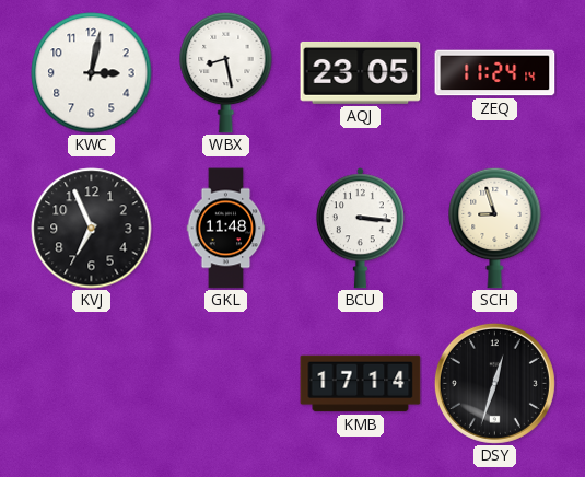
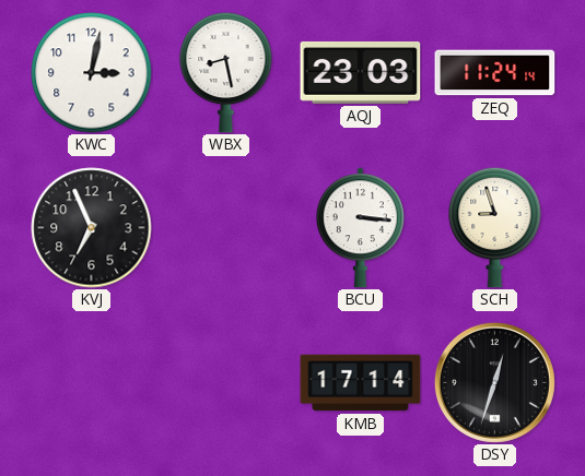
AQJ: 23:05 -> 23:03
GKL: 11:48 -> none
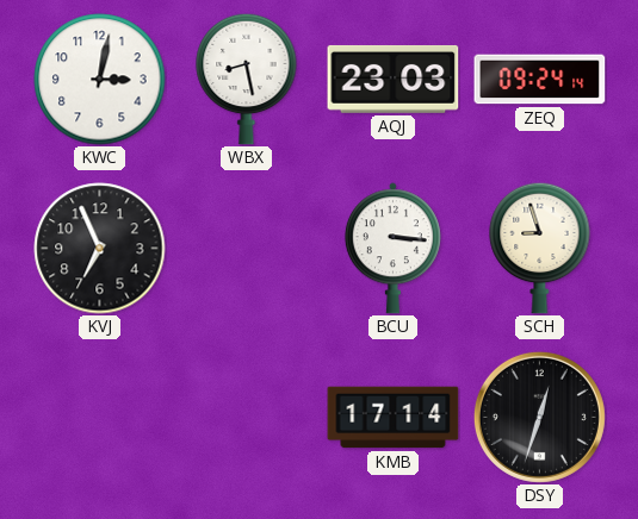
ZEQ: 11:24 -> 09:24
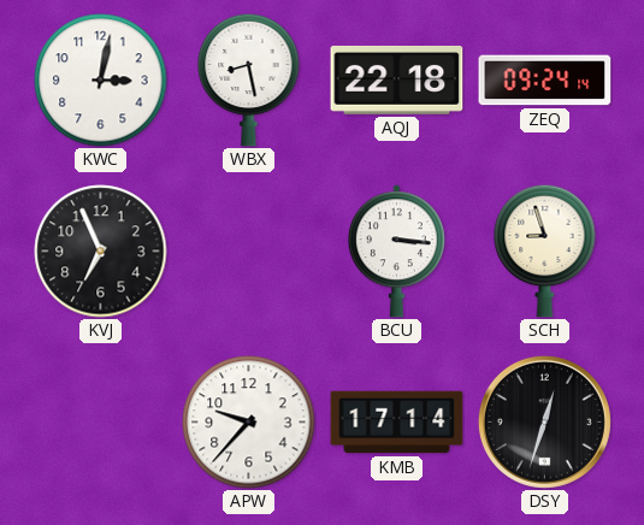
AQJ: 23:03 -> 22:18
APW: none -> 9:37
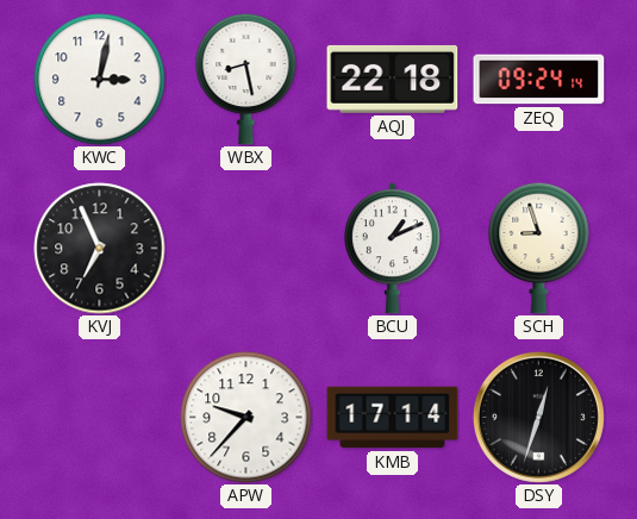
BCU: 3:16 -> 1:11
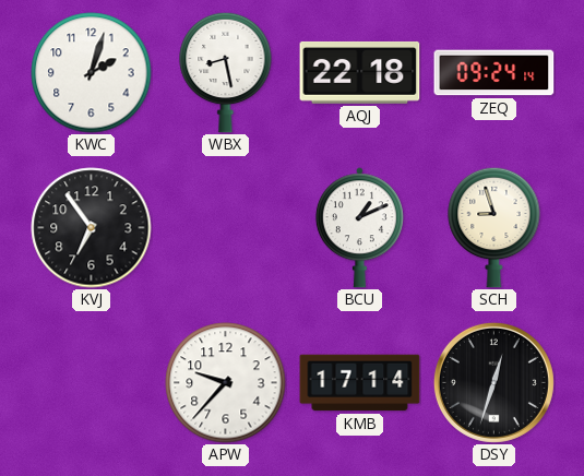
KWC: 3:02 -> 2:03
KVJ: 6:56 -> 6:54
